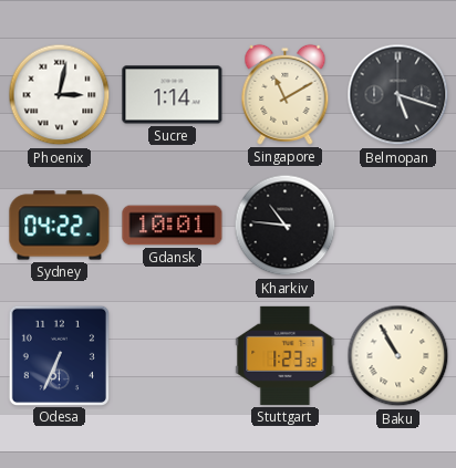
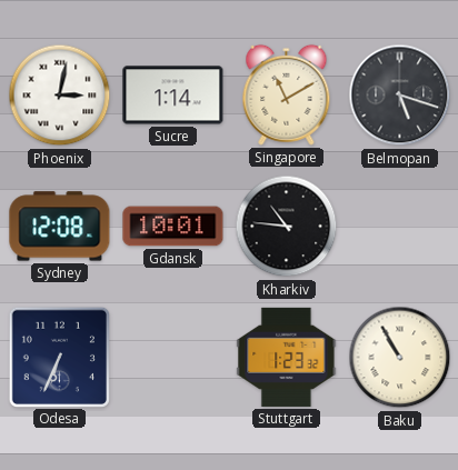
Sydney: 04:22 -> 12:08
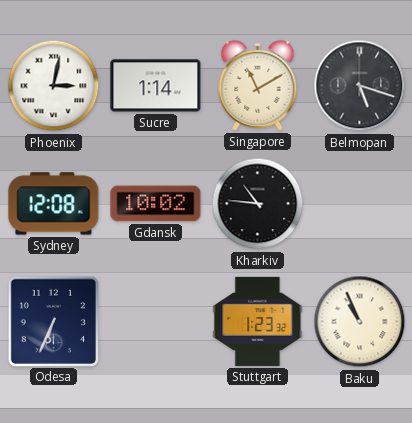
Gdansk: 10:01 -> 10:02
Baku: 10:55 -> 10:56
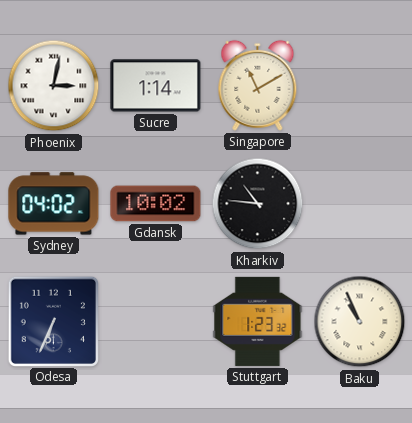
Belmopan: 5:18 -> none
Sydney: 12:08 -> 04:02
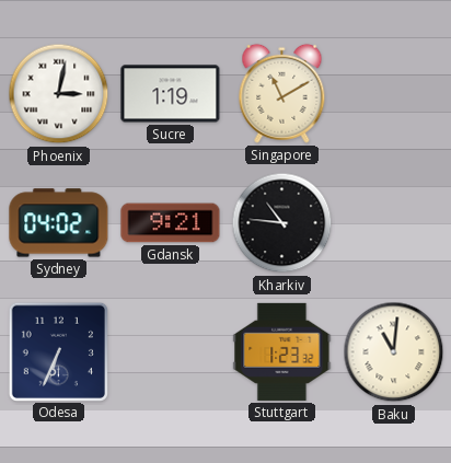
Sucre: 1:14 -> 1:19
Gdansk: 10:02 -> 9:21
Baku: 10:56 -> 11:01
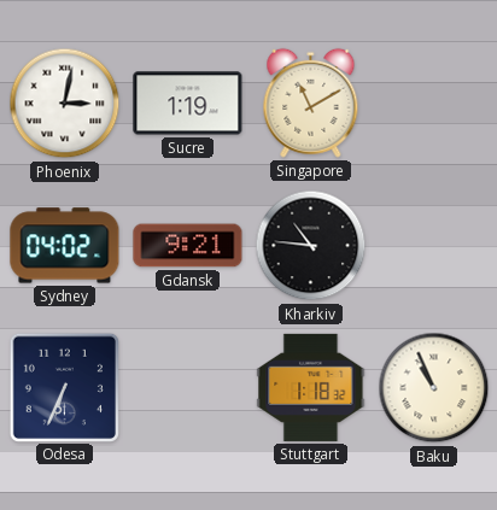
Stuttgart: 1:23 -> 1:18
Baku: 11:01 -> 10:56
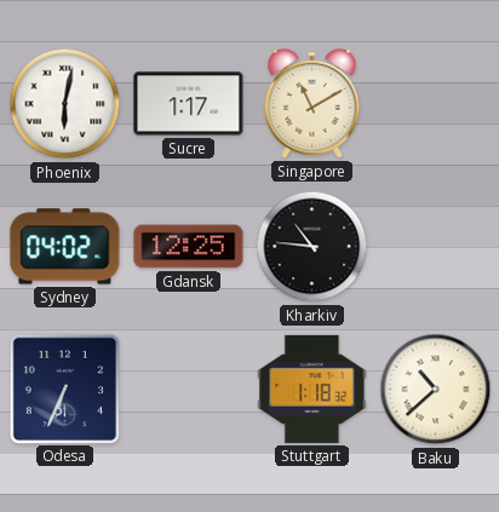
Phoenix: 3:02 -> 6:02
Sucre: 1:19 -> 1:17
Gdansk: 9:21 -> 12:25
Baku: 10:56 -> 10:38
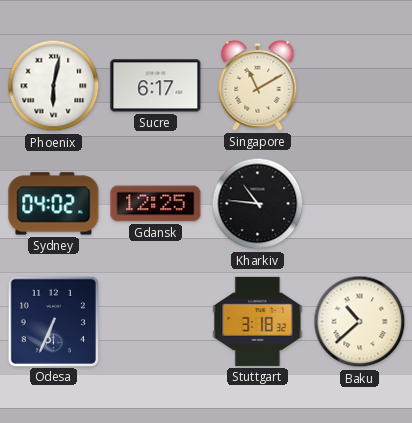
Sucre: 1:17 -> 6:17
Stuttgart: 1:18 -> 3:18
